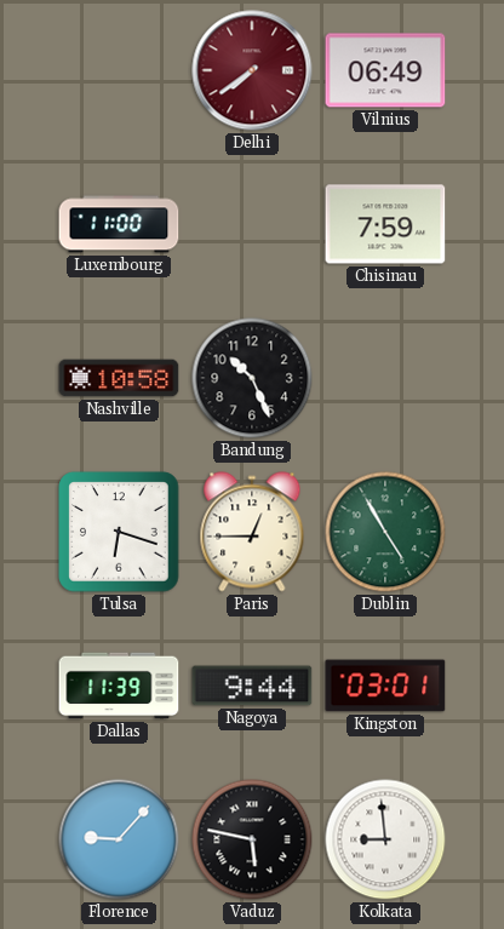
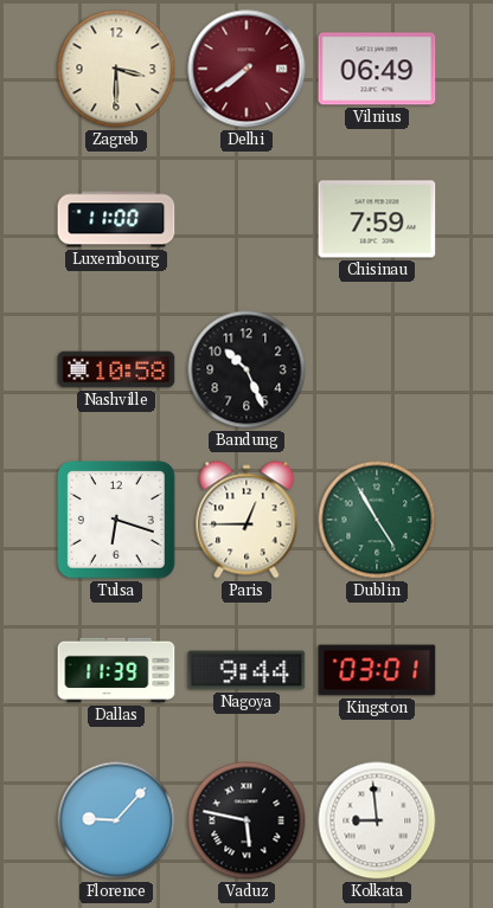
Zagreb: none -> 3:30
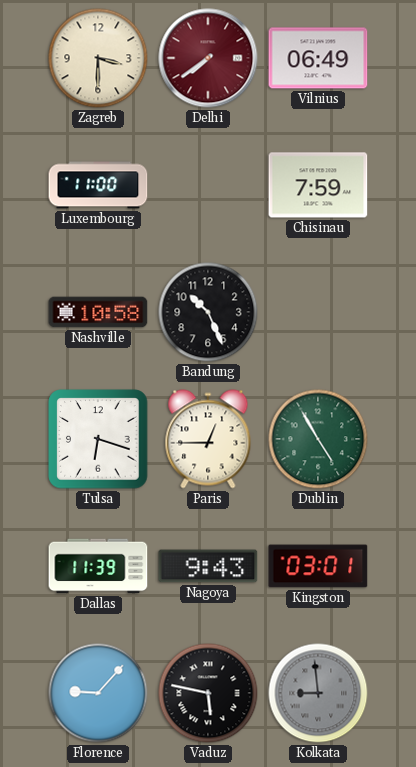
Nagoya: 9:44 -> 9:43
Kolkata dial: white -> grey
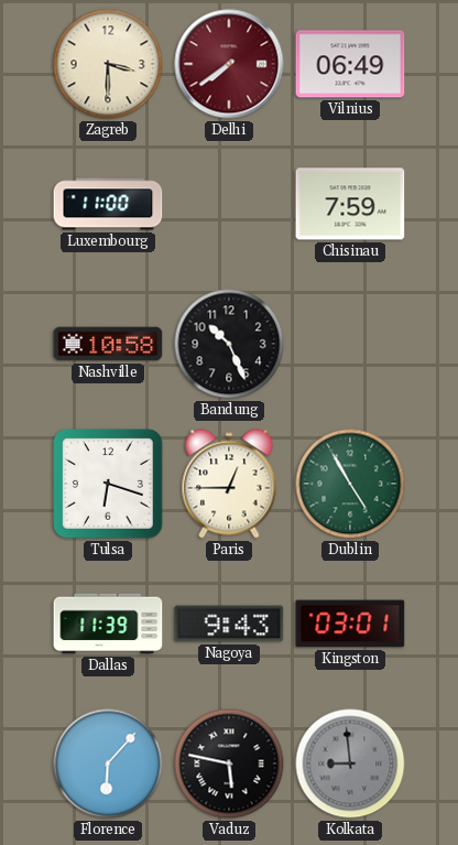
Florence: 9:07 -> 6:07
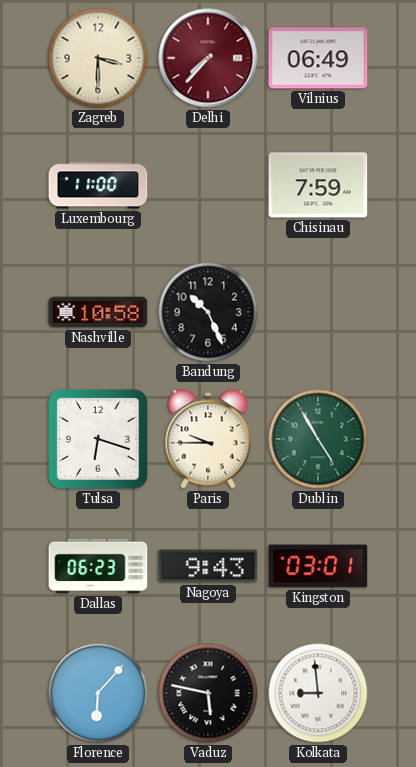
Delhi: 7:39 -> 7:37
Paris: 12:45 -> 9:45
Dallas: 11:39 -> 06:23
Kolkata dial: grey -> white
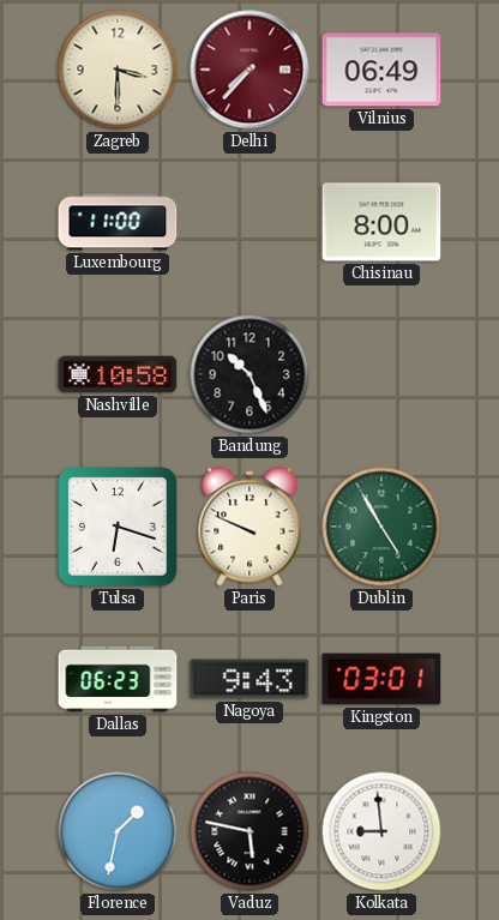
Chisinau: 7:59 -> 8:00
Paris: 9:45 -> 9:49
Florence: 6:07 -> 1:32
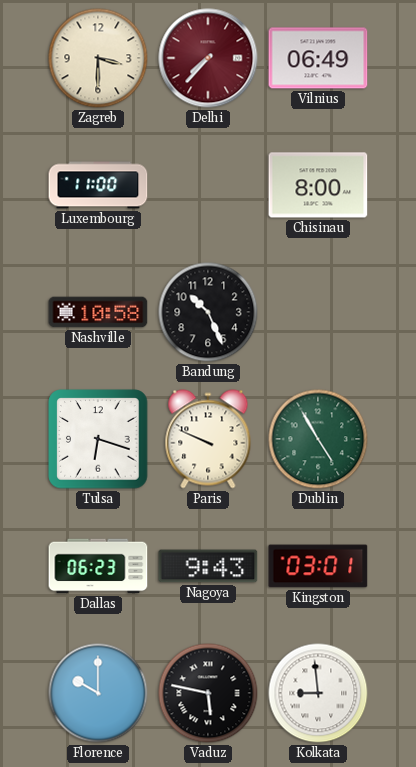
Florence: 1:32 -> 10:00
